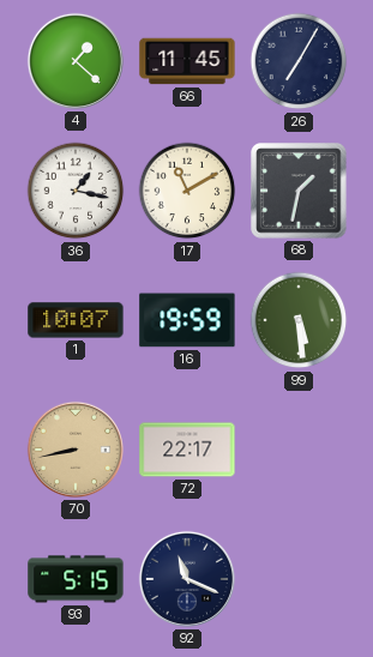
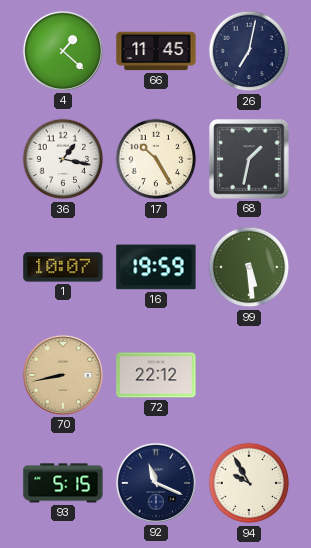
26: 7:05 -> 7:02
17: 11:10 -> 10:25
72: 22:17 -> 22:12
94: none -> 9:55
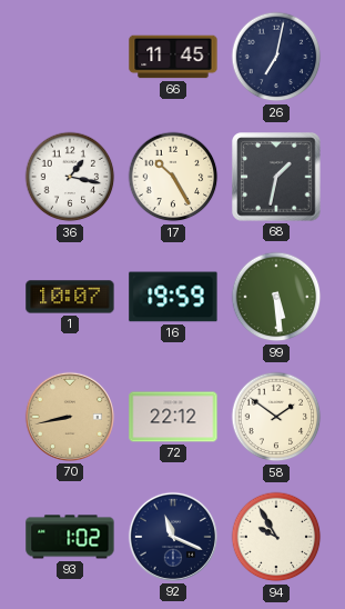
4: 1:22 -> none
58: none -> 1:51
93: 5:15 -> 1:02
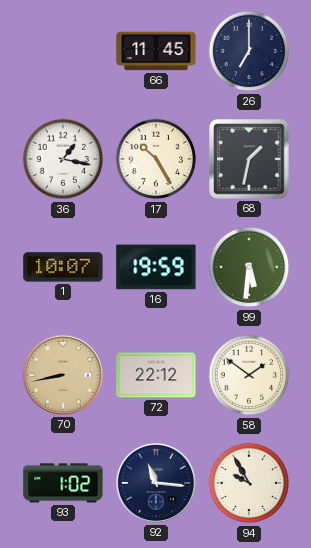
26: 7:02 -> 7:00
99: 5:29 -> 5:31
92: 11:19 -> 11:16
